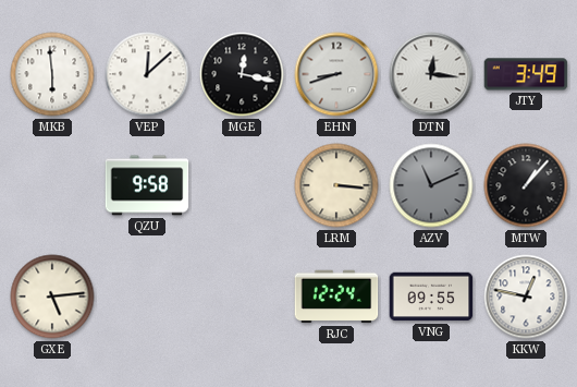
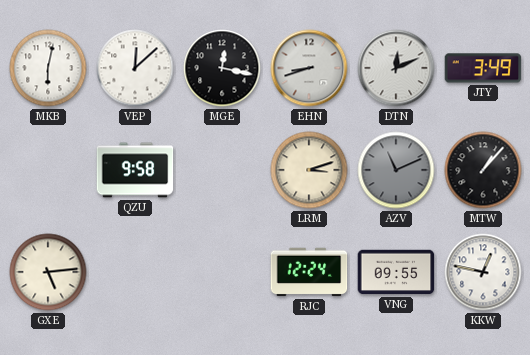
MKB: 5:59 -> 6:02
DTN: 12:16 -> 12:11
LRM: 3:16 -> 3:12
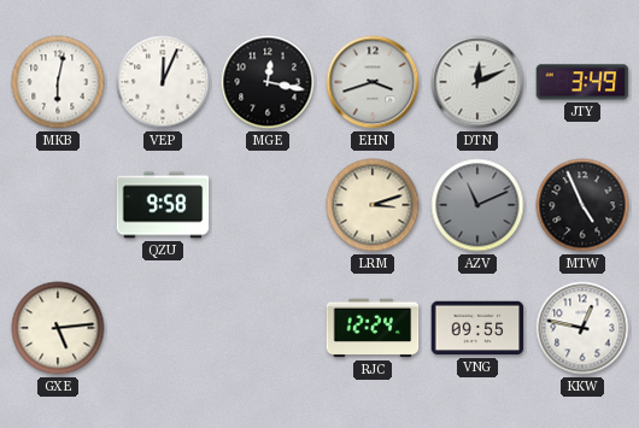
VEP: 12:08 -> 12:04
EHN: 8:42 -> 3:42
MTW: 1:07 -> 4:56
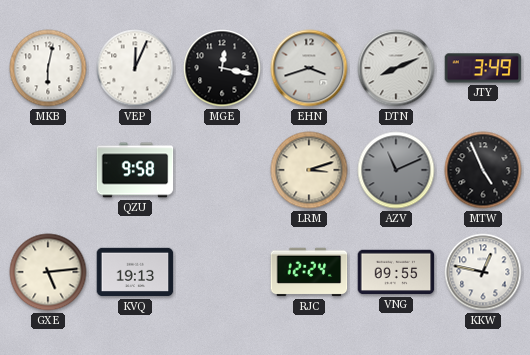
DTN: 12:11 -> 8:11
KVQ: none -> 19:13
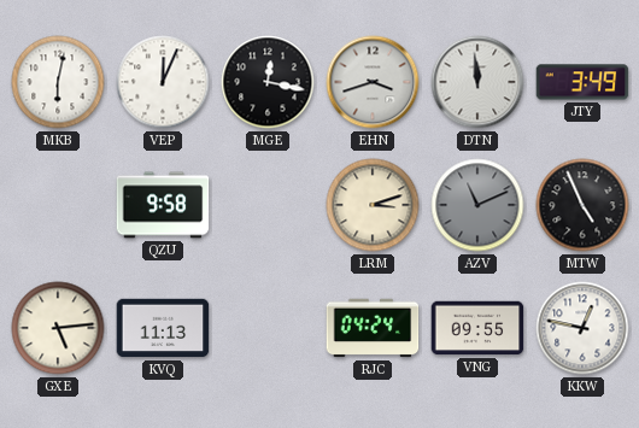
DTN: 8:11 -> 11:59
KVQ: 19:13 -> 11:13
RJC: 12:24 -> 04:24
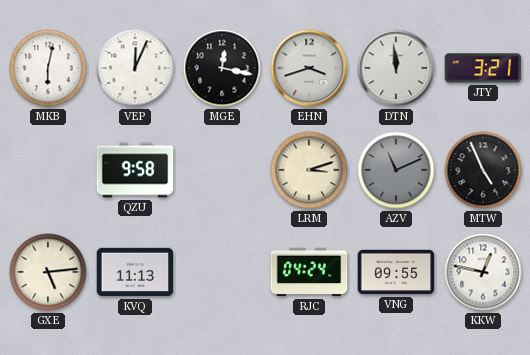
JTY: 3:49 -> 3:21
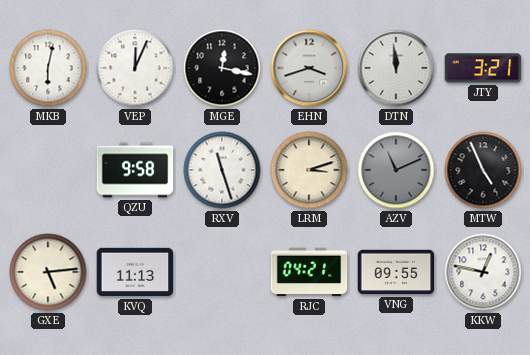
RXV: none -> 11:27
RJC: 04:24 -> 04:21
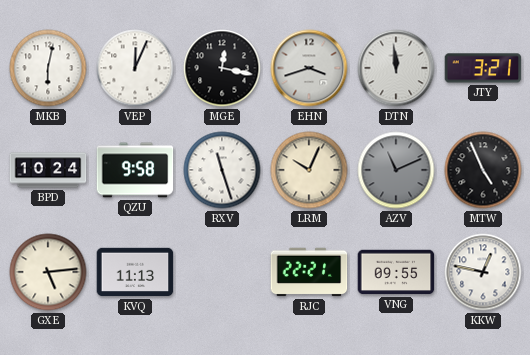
BPD: none -> 10:24
LRM: 3:12 -> 10:04
RJC: 04:21 -> 22:21
